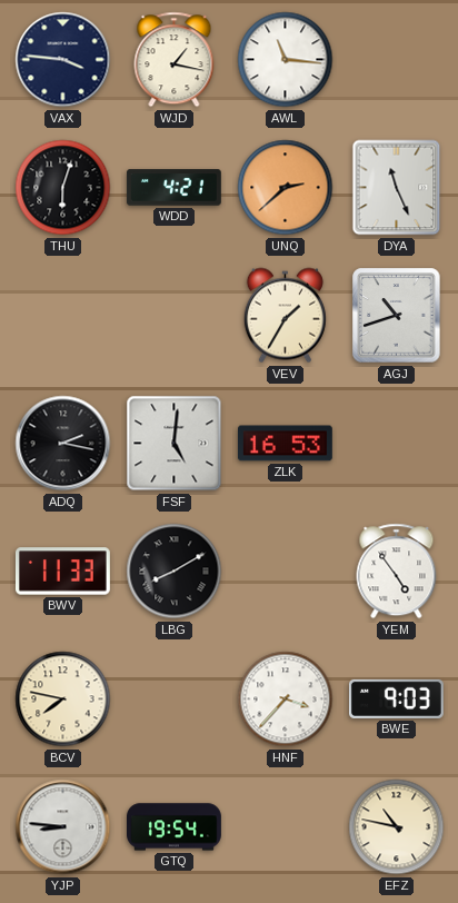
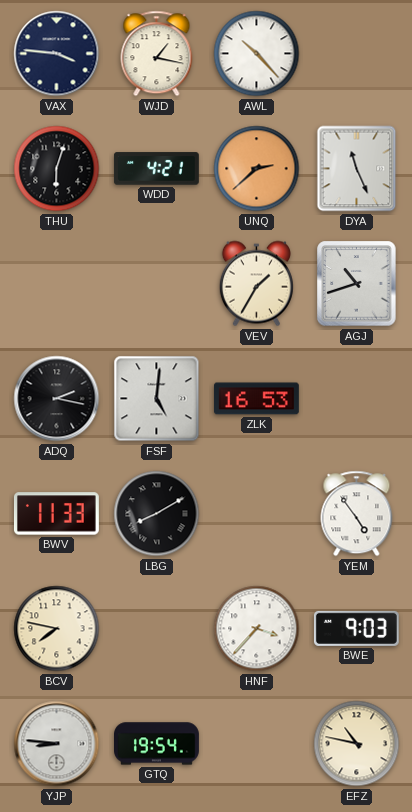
AWL: 11:16 -> 10:23
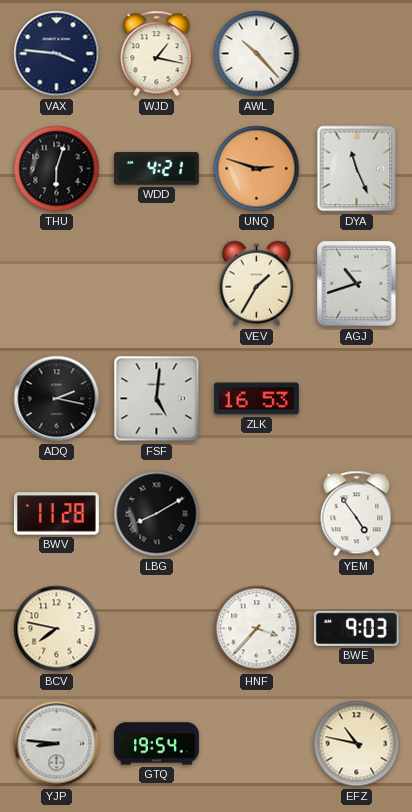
UNQ: 2:38 -> 2:48
BWV: 11:33 -> 11:28
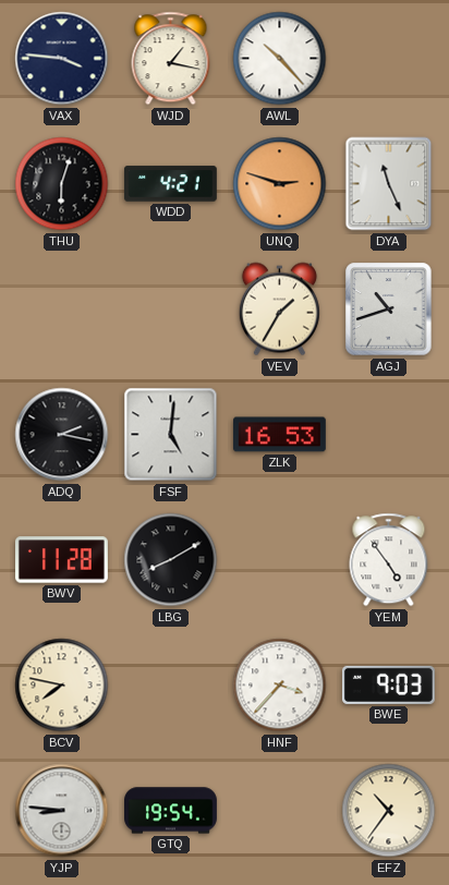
EFZ: 10:47 -> 10:36
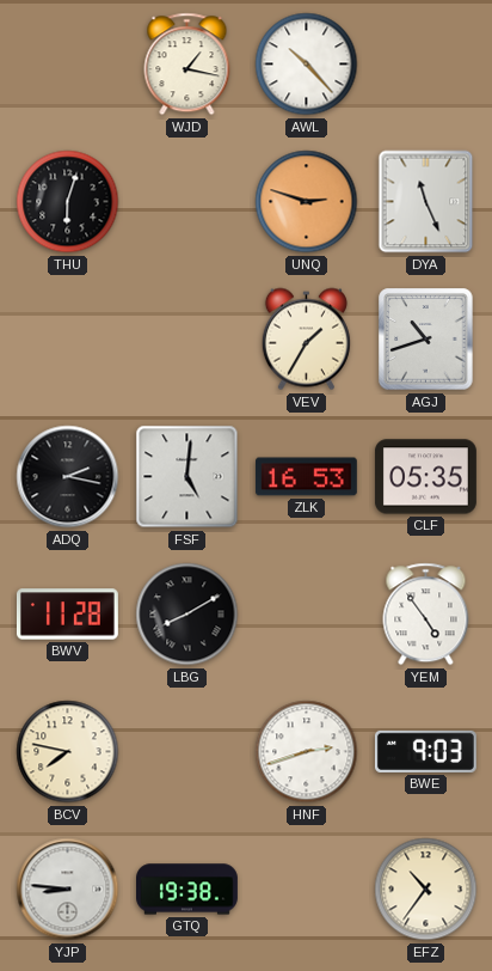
VAX: 3:46 -> none
WDD: 4:21 -> none
CLF: none -> 05:35
HNF: 3:37 -> 2:42
GTQ: 19:54 -> 19:38
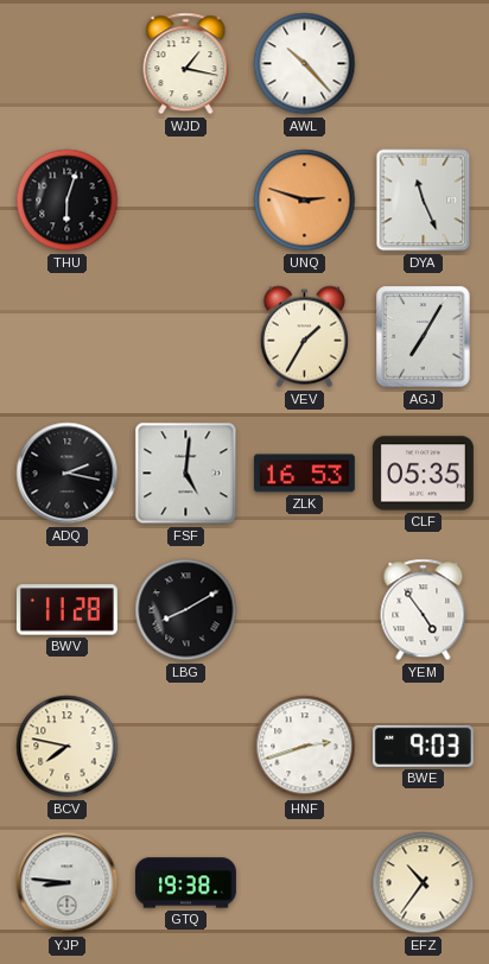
AGJ: 10:42 -> 7:05
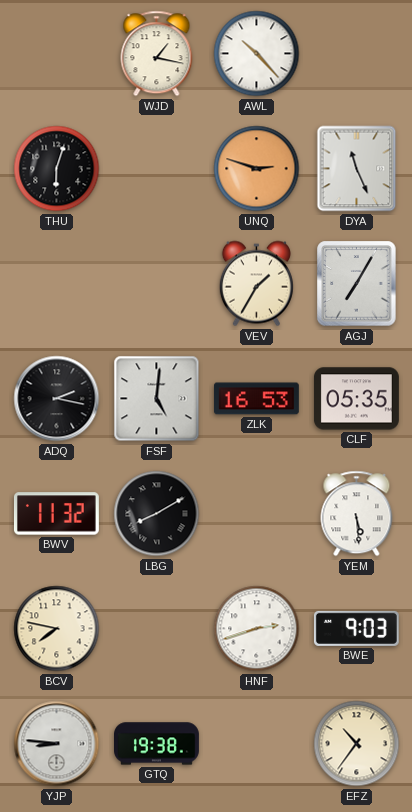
BWV: 11:28 -> 11:32
YEM: 4:54 -> 5:29
